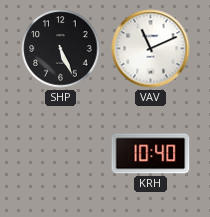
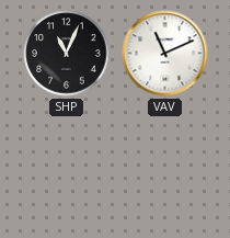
SHP: 5:26 -> 11:04
KRH: 10:40 -> none
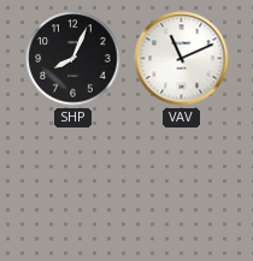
SHP: 11:04 -> 8:04
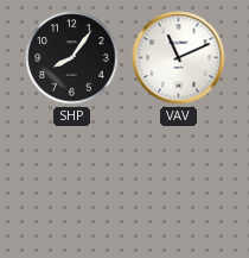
SHP: 8:04 -> 8:06
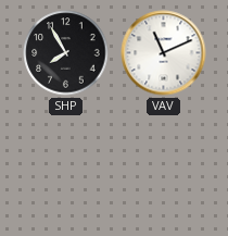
SHP: 8:06 -> 7:55
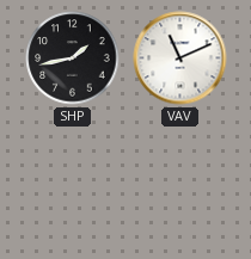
SHP: 7:55 -> 1:43
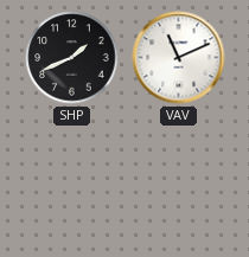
SHP: 1:43 -> 1:41
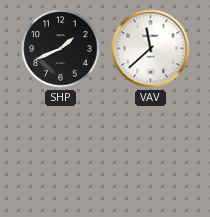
VAV: 11:11 -> 11:38
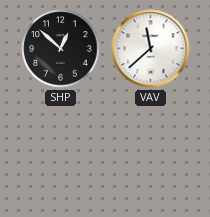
SHP: 1:41 -> 12:52
